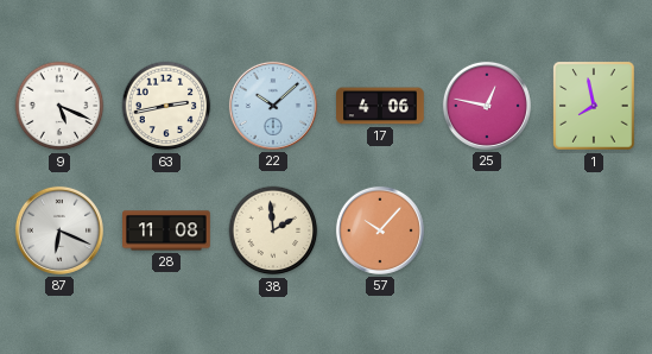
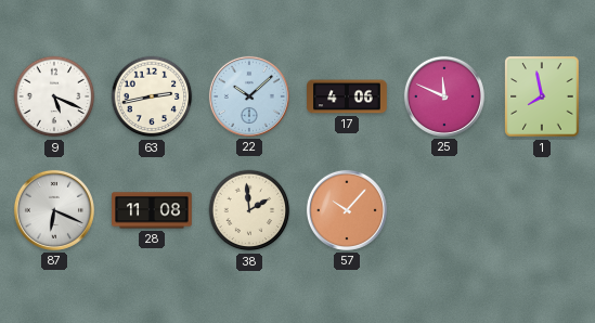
25: 12:47 -> 11:49
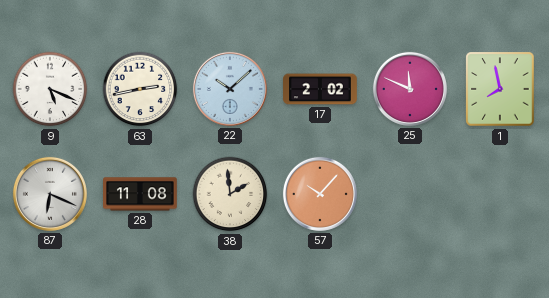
17: 4:06 -> 2:02
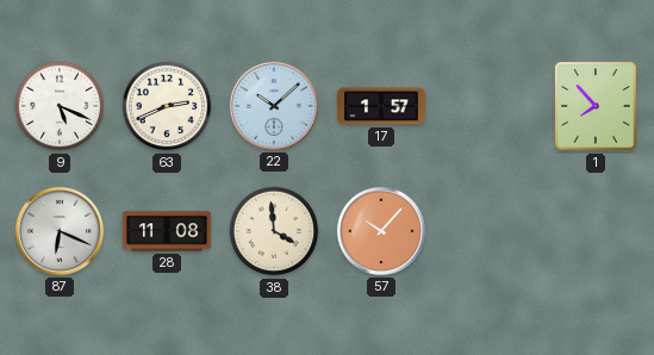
63: 2:43 -> 2:41
17: 2:02 -> 1:57
25: 11:49 -> none
1: 7:58 -> 7:53
38: 1:59 -> 3:59
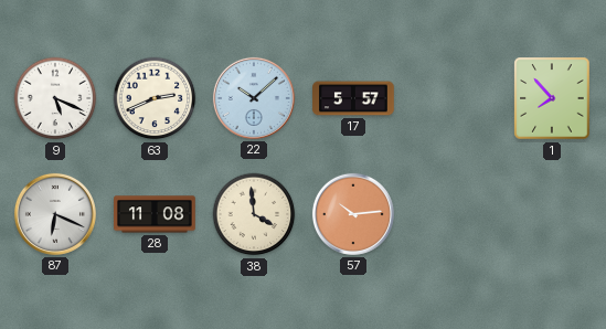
17: 1:57 -> 5:57
57: 10:07 -> 10:14
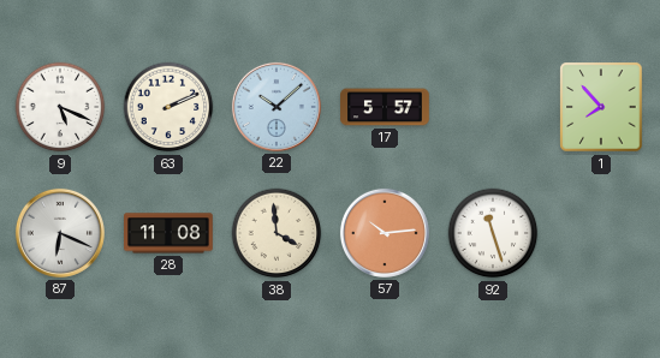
63: 2:41 -> 2:11
92: none -> 11:27
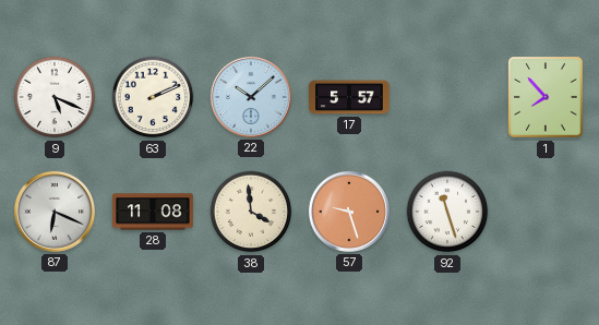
57: 10:14 -> 9:27
